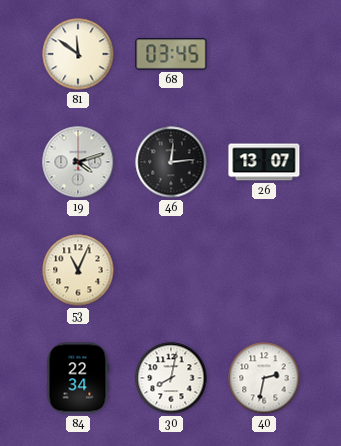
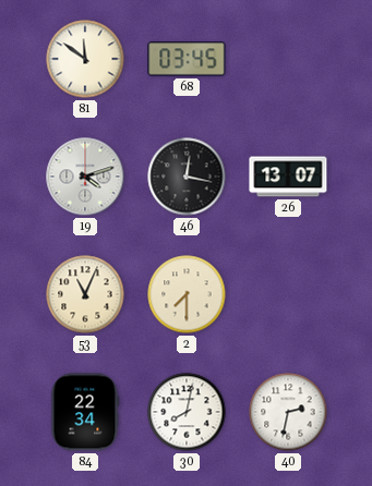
46: 12:14 -> 12:17
2: none -> 7:30
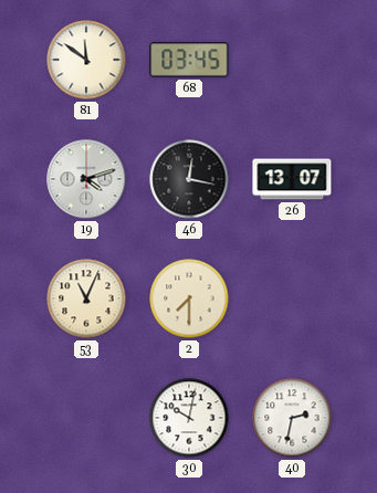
84: 22:34 -> none
30: 8:02 -> 10:02
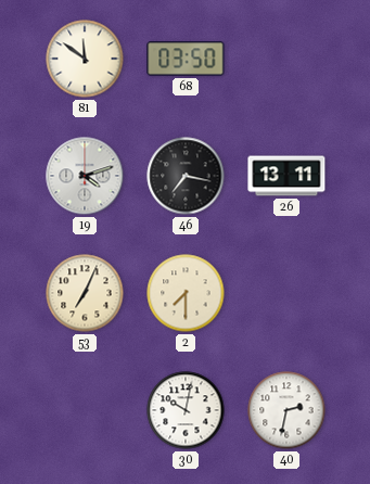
68: 03:45 -> 03:50
46: 12:17 -> 7:17
26: 13:07 -> 13:11
53: 11:04 -> 7:04
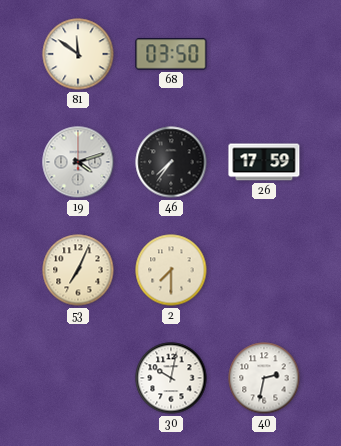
46: 7:17 -> 7:36
26: 13:11 -> 17:59
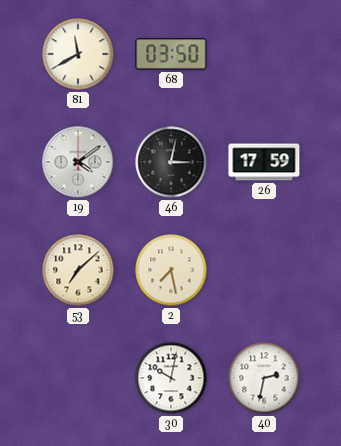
81: 11:51 -> 11:40
19: 4:12 -> 4:09
46: 7:36 -> 3:02
53: 7:04 -> 7:08
2: 7:30 -> 7:28
